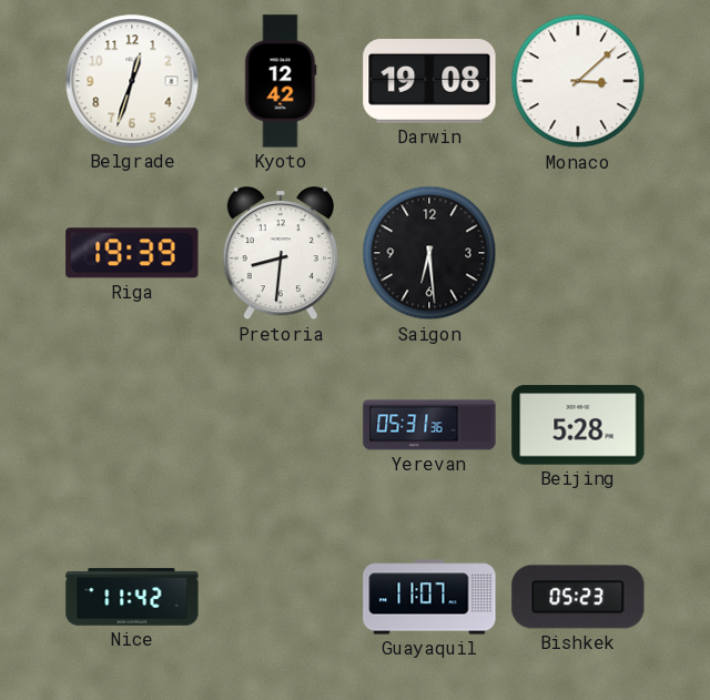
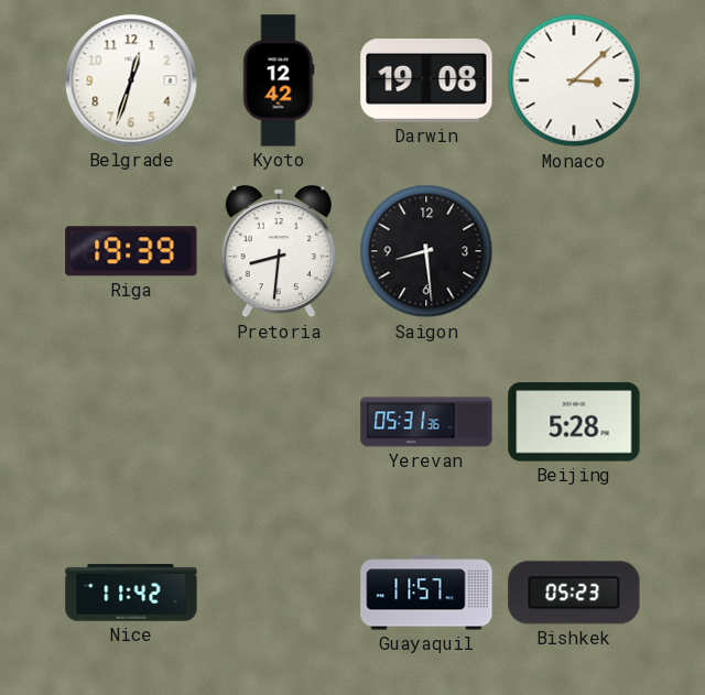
Saigon: 6:29 -> 8:29
Guayaquil: 11:07 -> 11:57
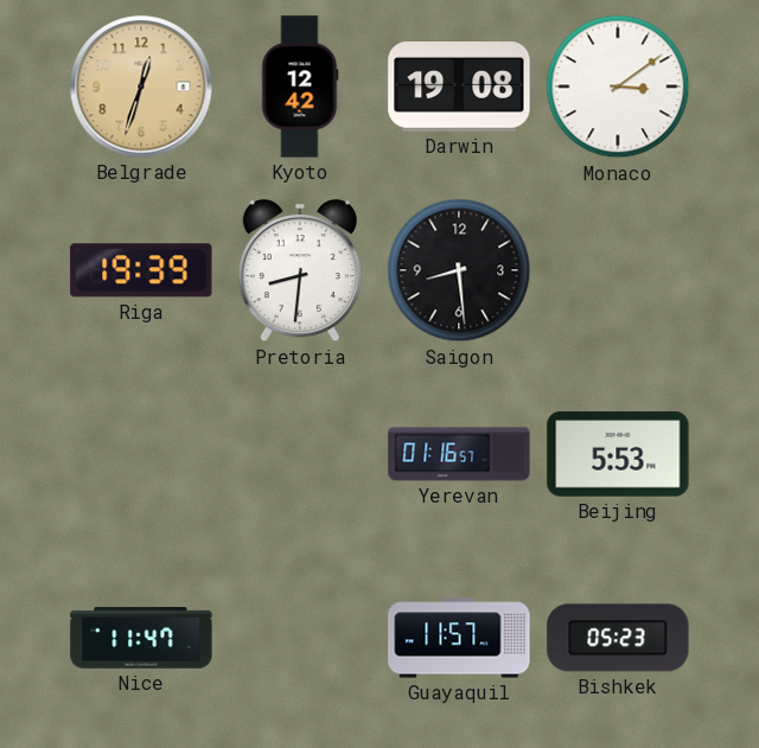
Belgrade dial: white -> champagne
Monaco: 3:08 -> 3:09
Yerevan: 05:31 -> 01:16
Beijing: 5:28 -> 5:53
Nice: 11:42 -> 11:47
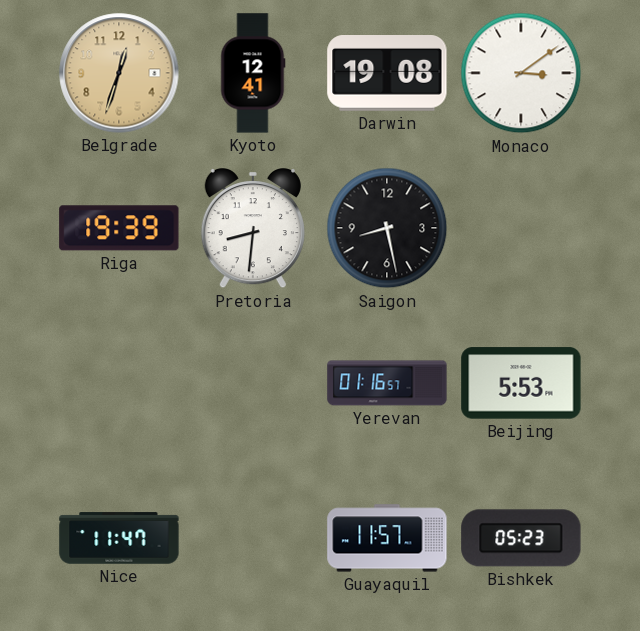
Kyoto: 12:42 -> 12:41
Saigon: 8:29 -> 8:28
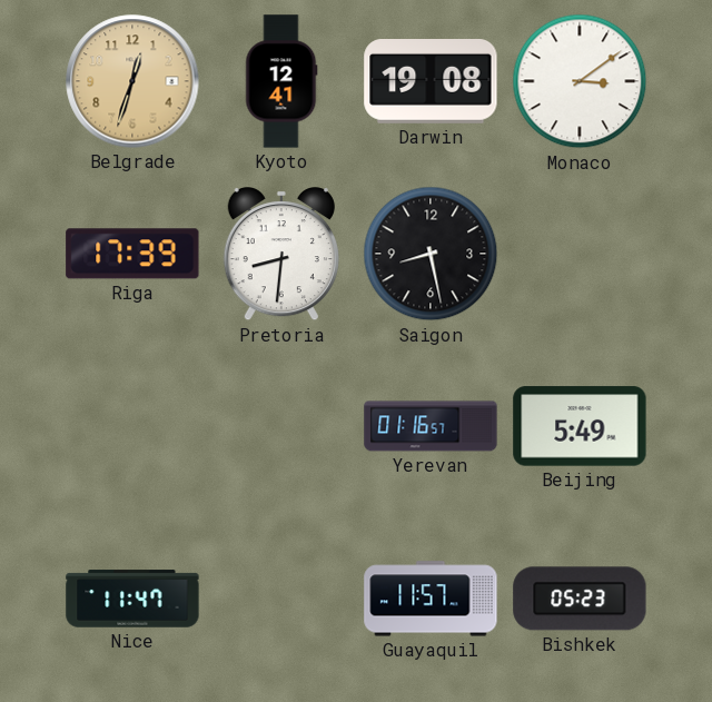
Riga: 19:39 -> 17:39
Beijing: 5:53 -> 5:49
